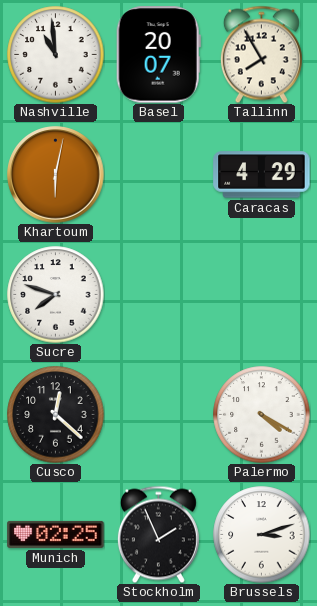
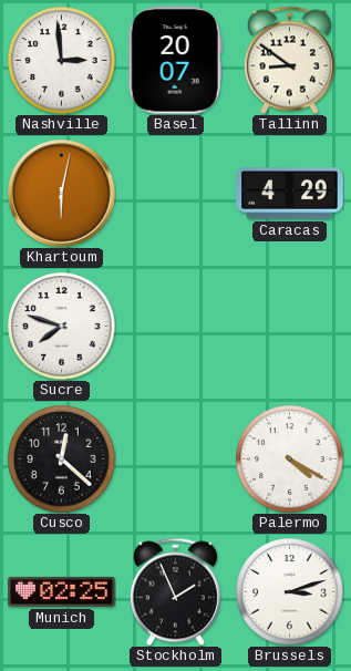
Nashville: 10:59 -> 2:59
Tallinn: 7:55 -> 8:51
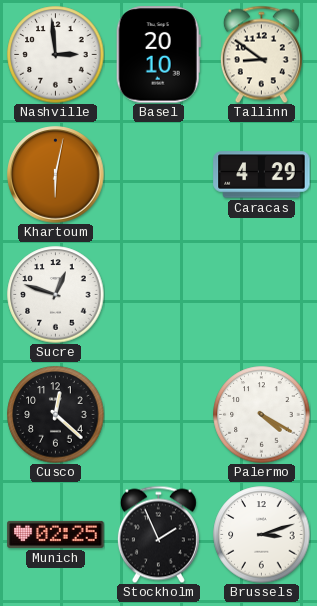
Basel: 20:07 -> 20:10
Sucre: 7:48 -> 12:48
